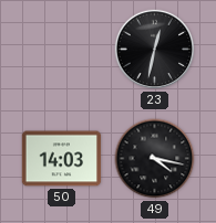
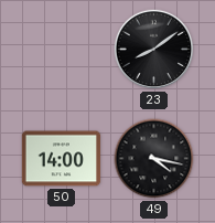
23: 12:32 -> 8:09
50: 14:03 -> 14:00
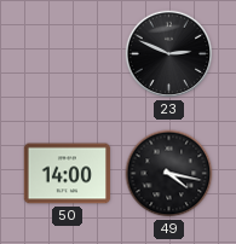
23: 8:09 -> 2:49
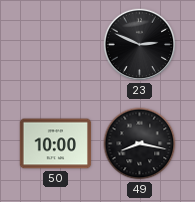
50: 14:00 -> 10:00
49: 4:17 -> 8:17
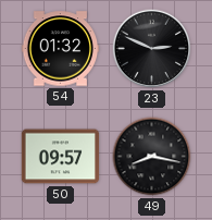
54: none -> 01:32
50: 10:00 -> 09:57
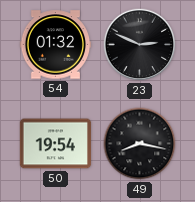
50: 09:57 -> 19:54
